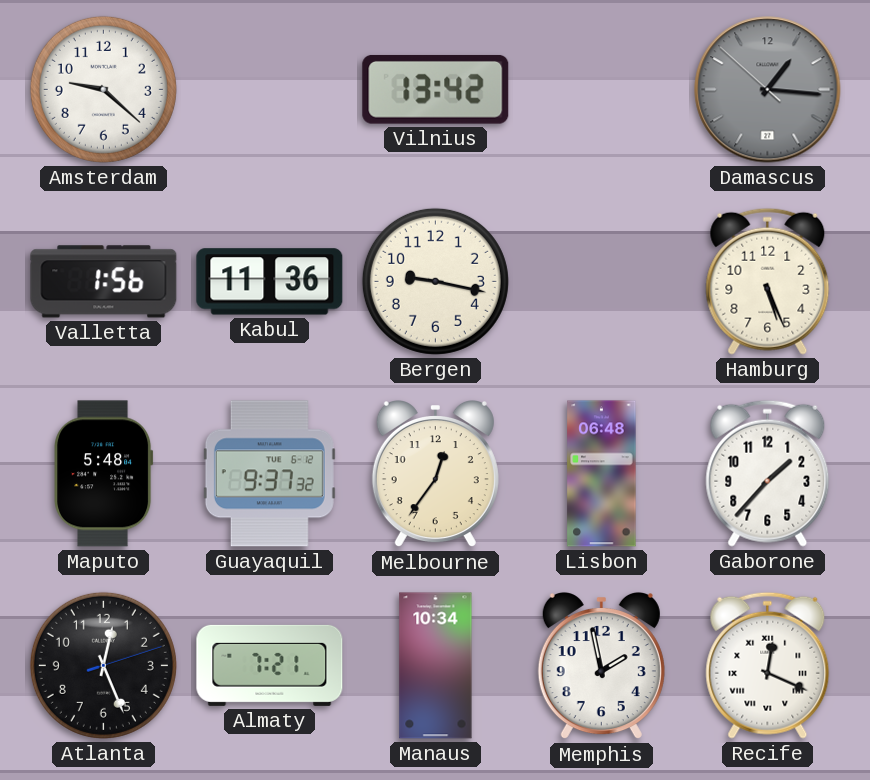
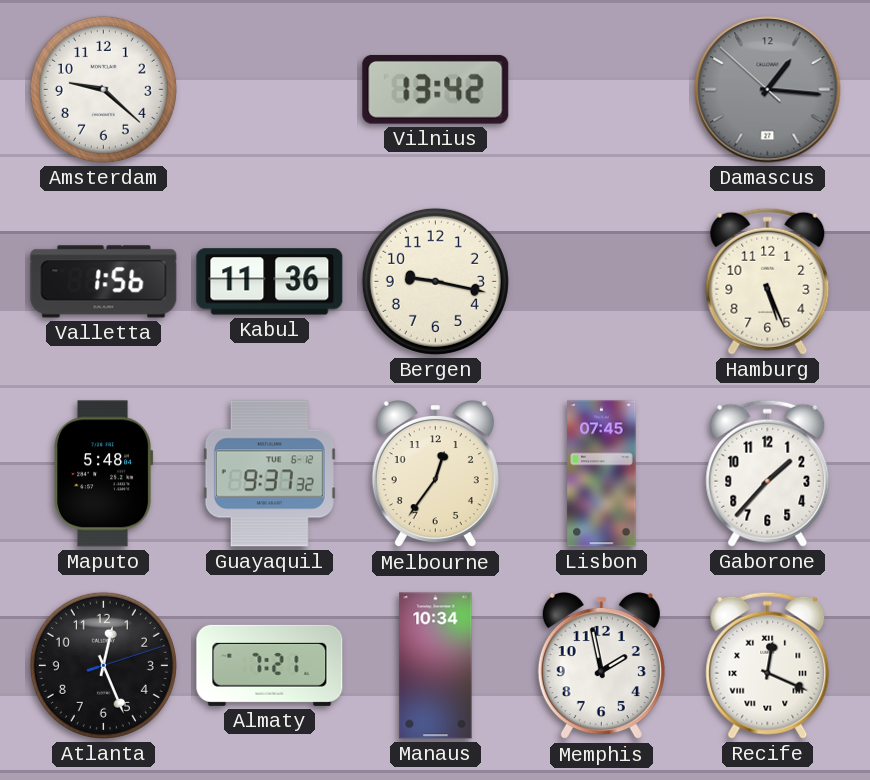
Lisbon: 06:48 -> 07:45
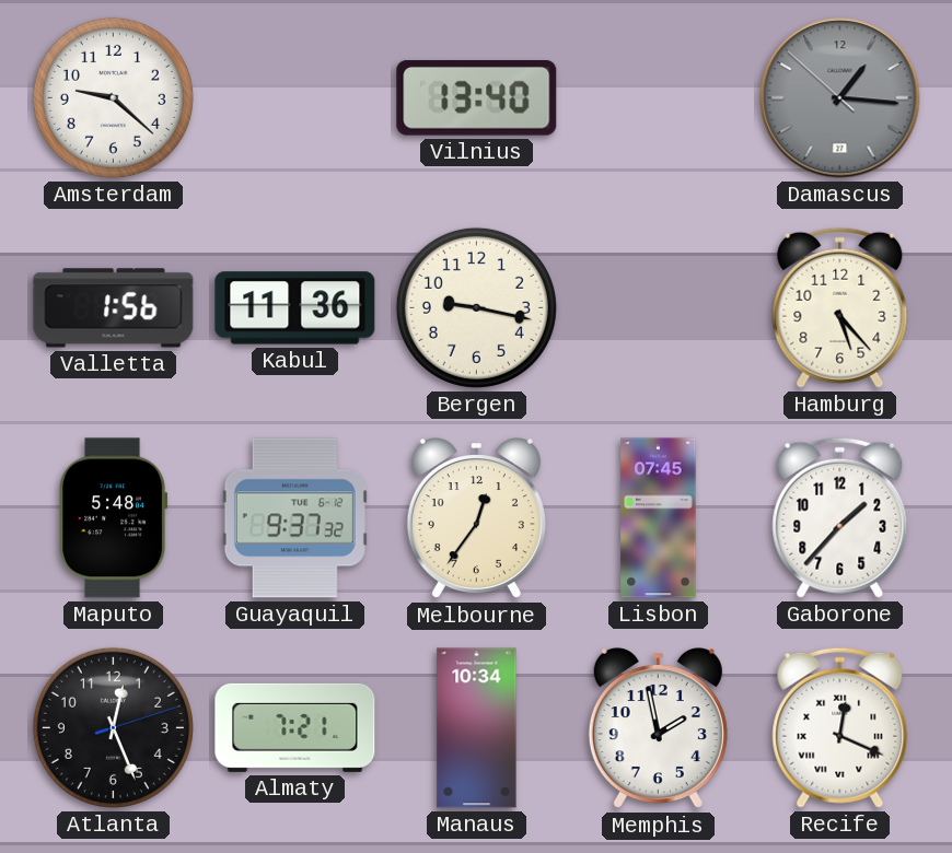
Vilnius: 13:42 -> 13:40
Hamburg: 5:26 -> 5:23
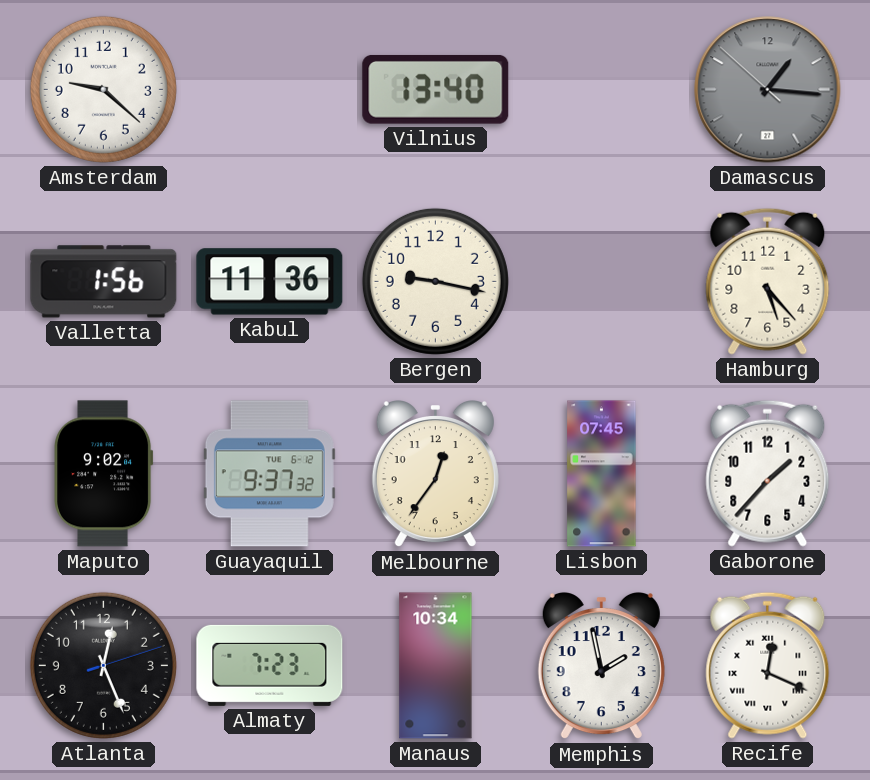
Maputo: 5:48 -> 9:02
Almaty: 7:21 -> 7:23
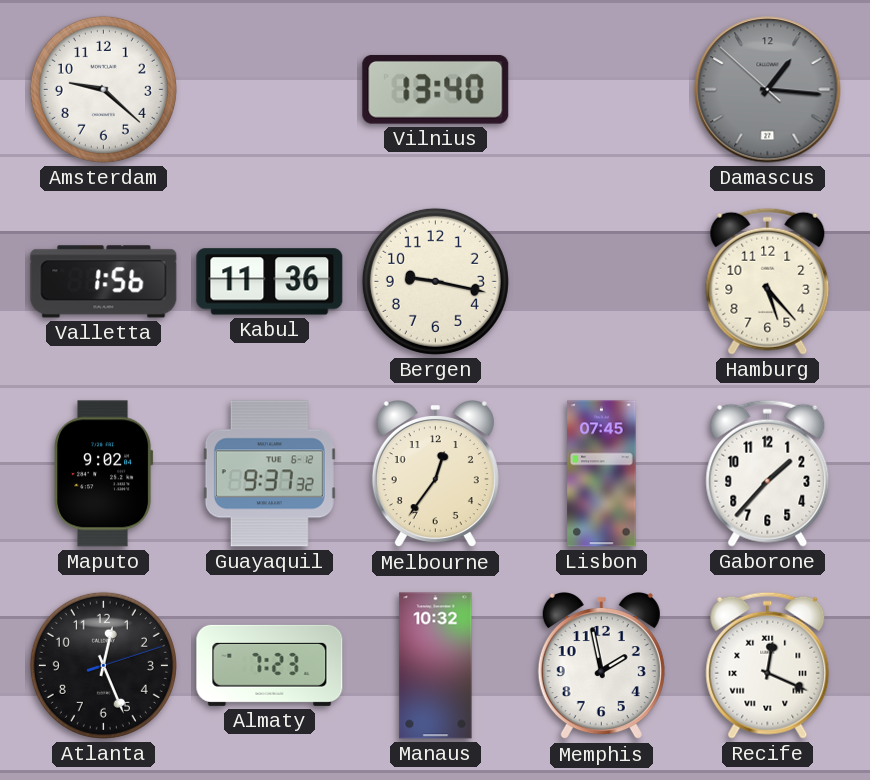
Manaus: 10:34 -> 10:32
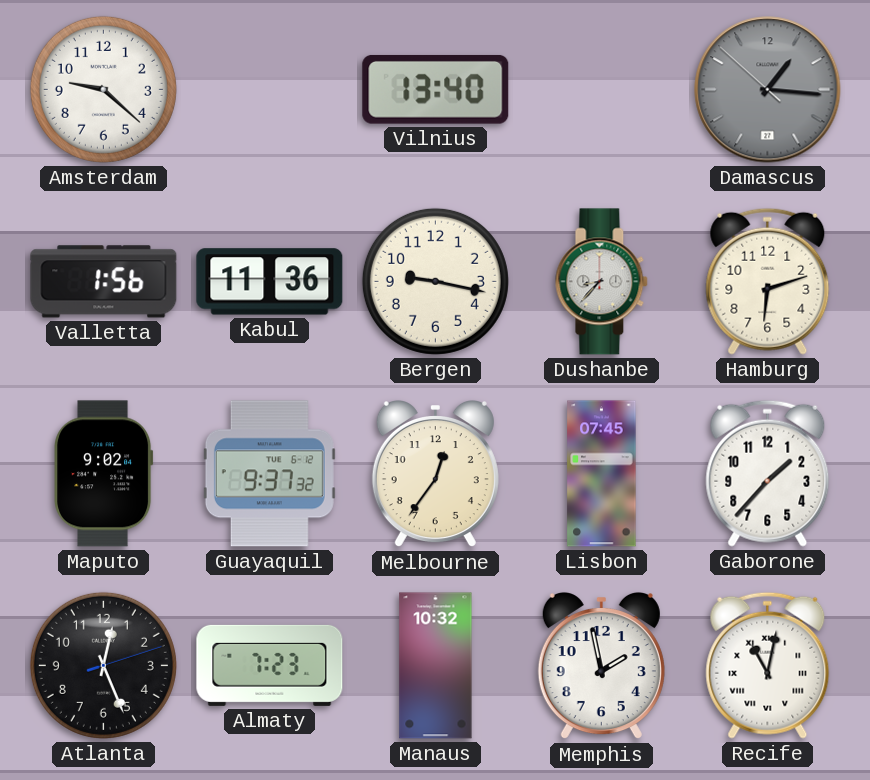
Dushanbe: none -> 8:37
Hamburg: 5:23 -> 6:12
Recife: 12:19 -> 11:02
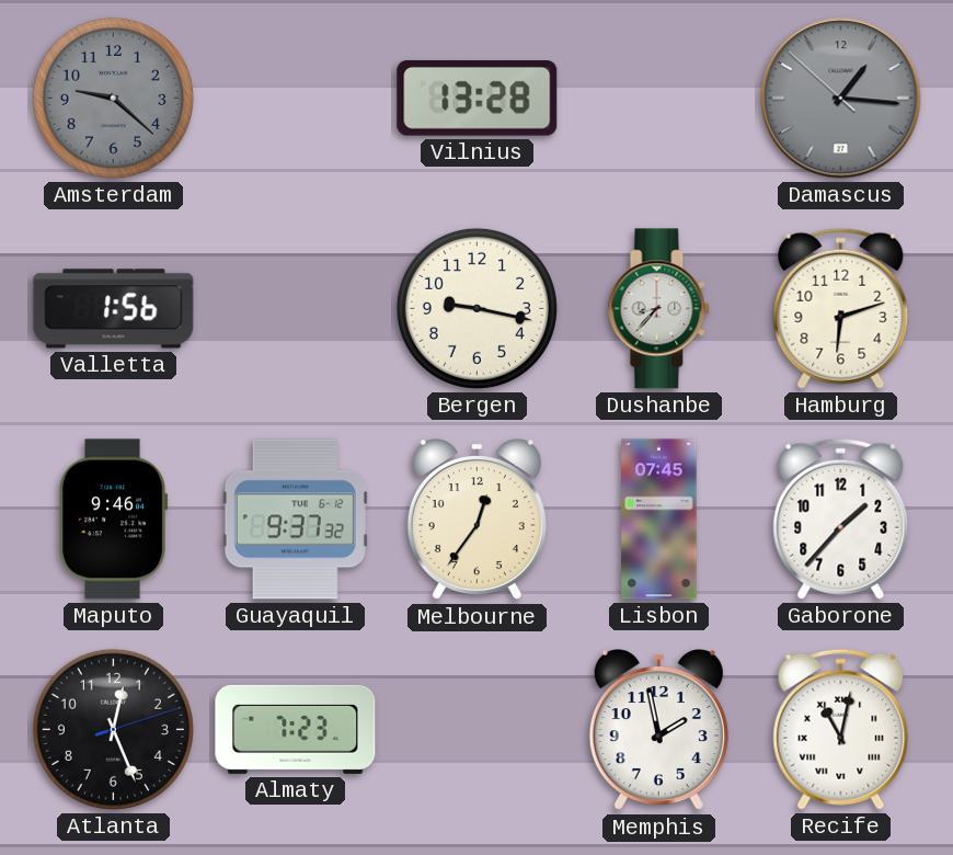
Amsterdam dial: white -> grey
Vilnius: 13:40 -> 13:28
Kabul: 11:36 -> none
Maputo: 9:02 -> 9:46
Manaus: 10:32 -> none
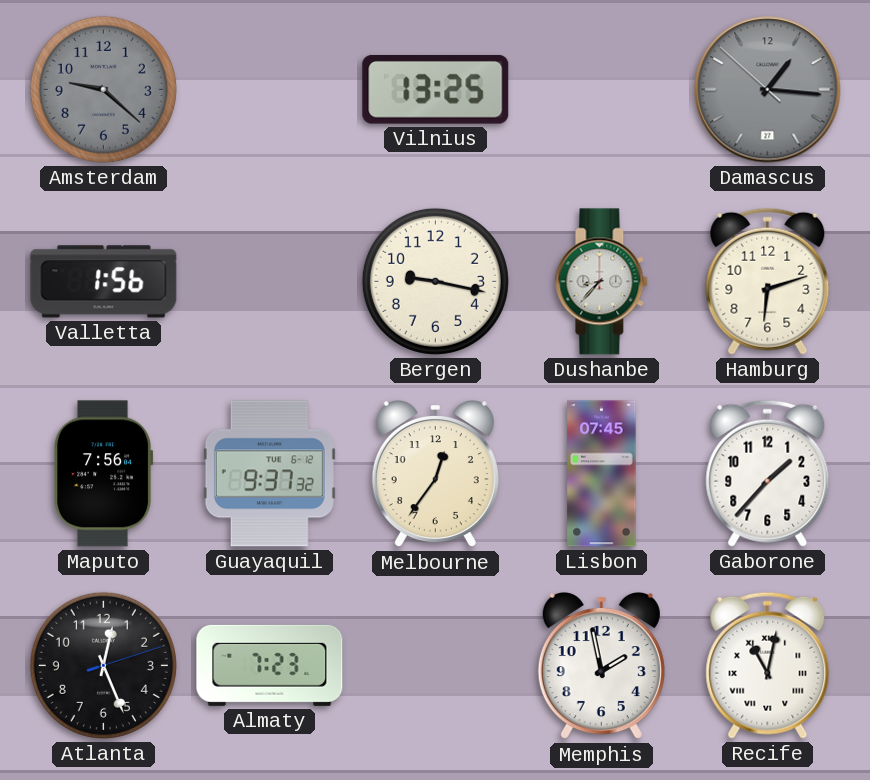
Vilnius: 13:28 -> 13:25
Maputo: 9:46 -> 7:56
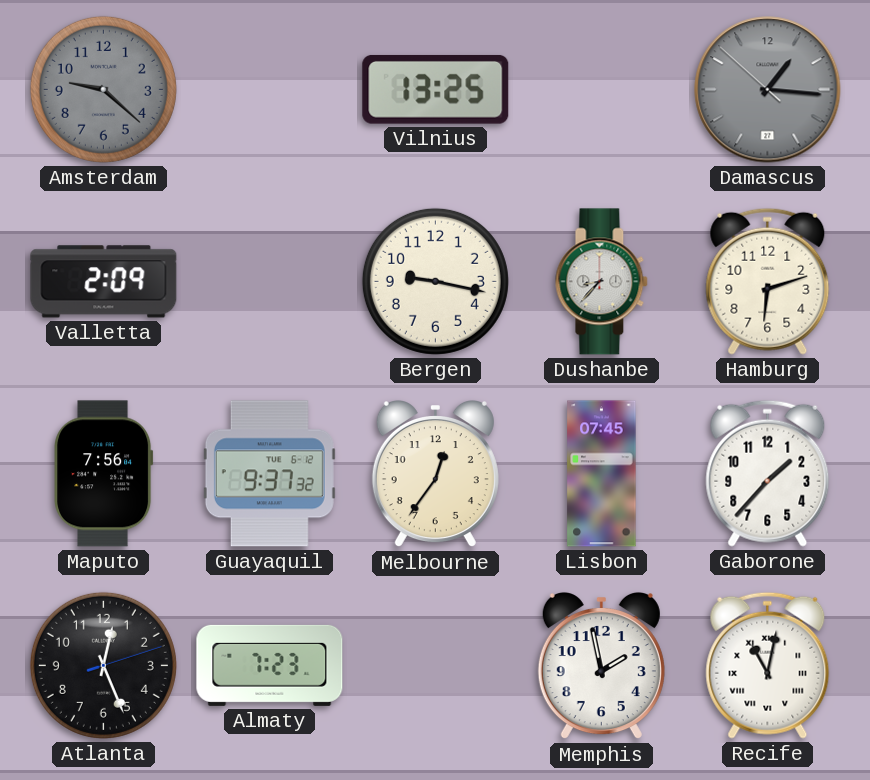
Valletta: 1:56 -> 2:09
